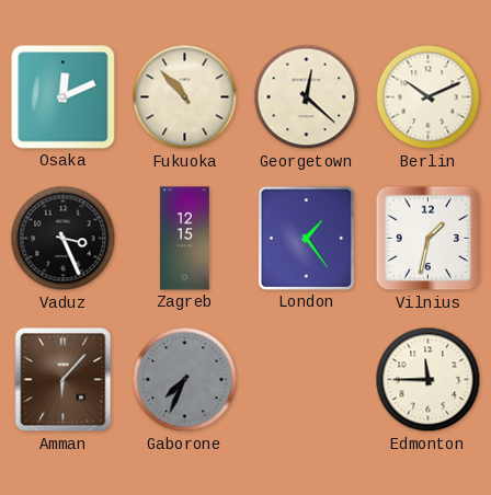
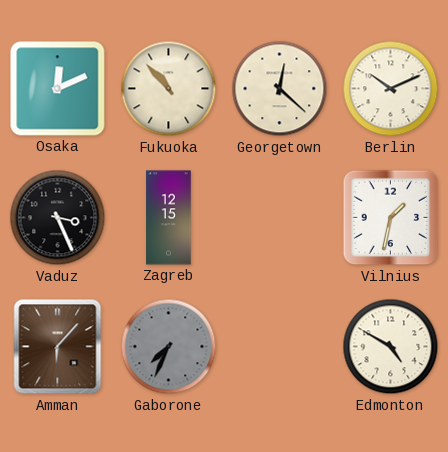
London: 1:24 -> none
Edmonton: 11:45 -> 4:50
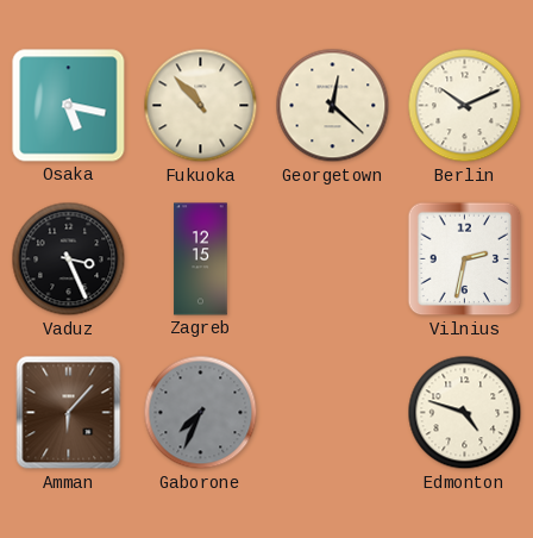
Osaka: 12:11 -> 5:17
Vilnius: 1:32 -> 2:32
Edmonton: 4:50 -> 4:48
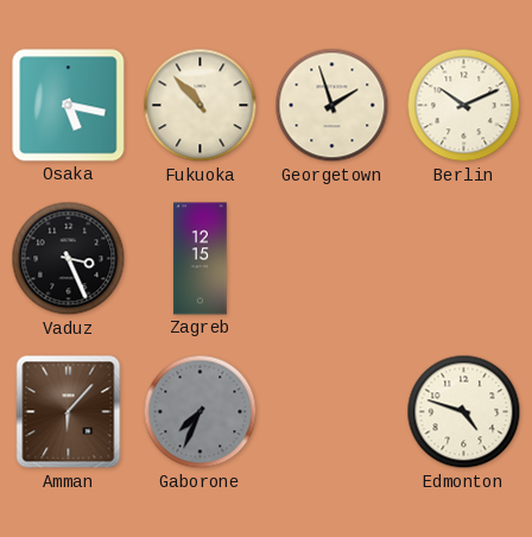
Georgetown: 12:22 -> 1:57
Vilnius: 2:32 -> none
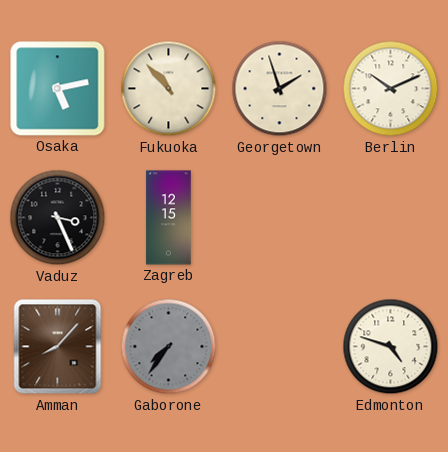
Osaka: 5:17 -> 5:13
Amman: 6:07 -> 8:07
Gaborone: 7:34 -> 7:36
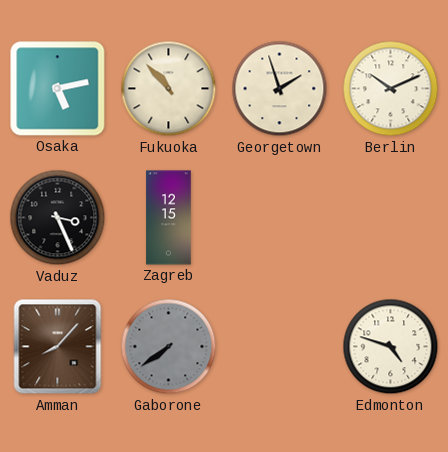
Gaborone: 7:36 -> 7:39
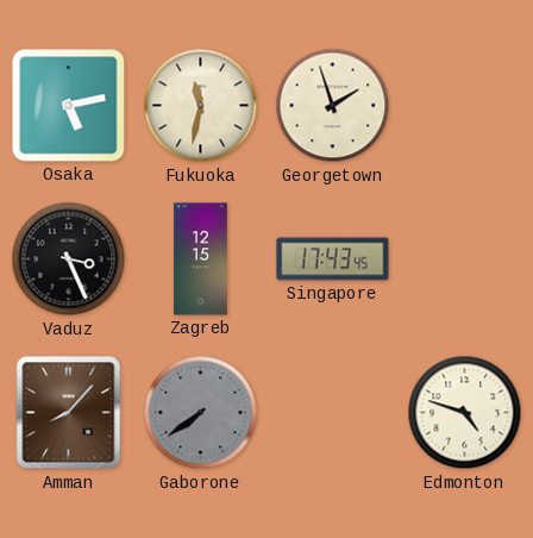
Fukuoka: 10:53 -> 11:32
Berlin: 10:11 -> none
Singapore: none -> 17:43
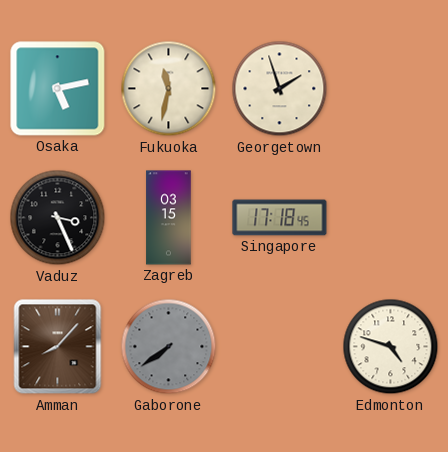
Zagreb: 12:15 -> 03:15
Singapore: 17:43 -> 17:18
